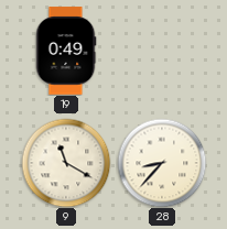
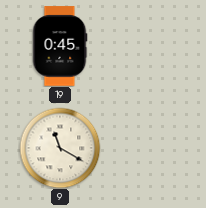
19: 0:49 -> 0:45
28: 8:37 -> none
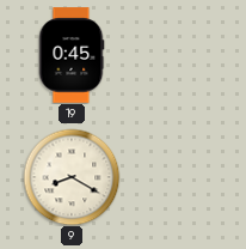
9: 11:20 -> 8:20
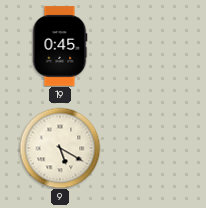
9: 8:20 -> 5:20
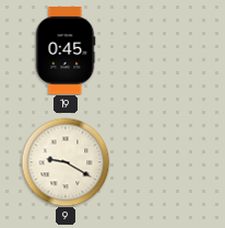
9: 5:20 -> 9:20
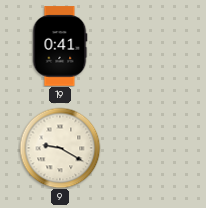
19: 0:45 -> 0:41
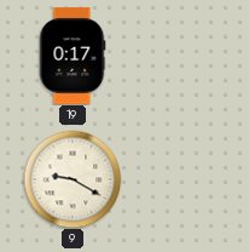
19: 0:41 -> 0:17
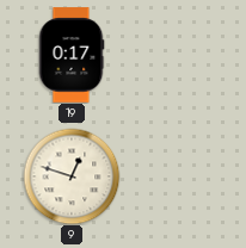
9: 9:20 -> 12:48
